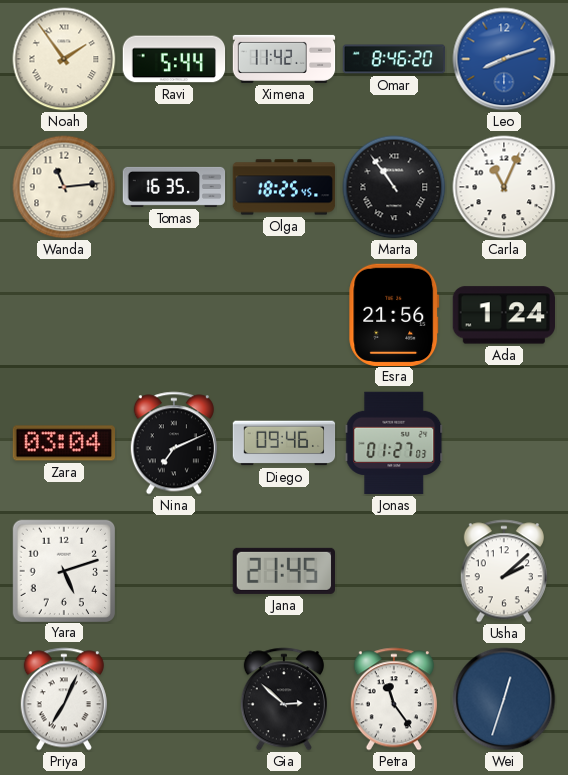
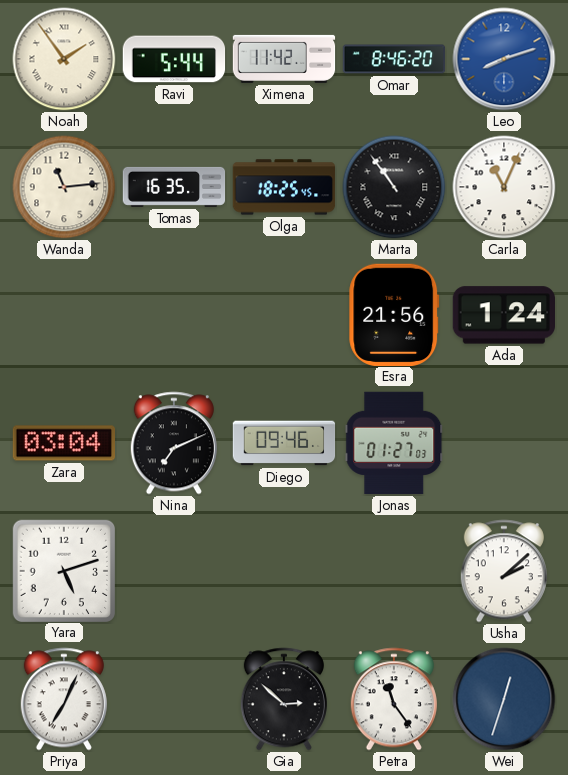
Jana: 21:45 -> none
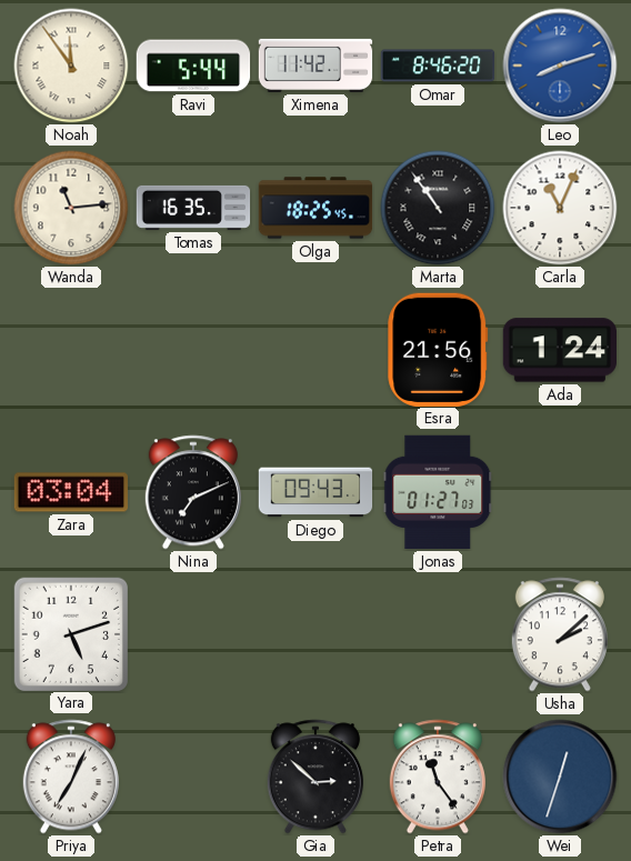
Noah: 1:54 -> 11:54
Diego: 09:46 -> 09:43
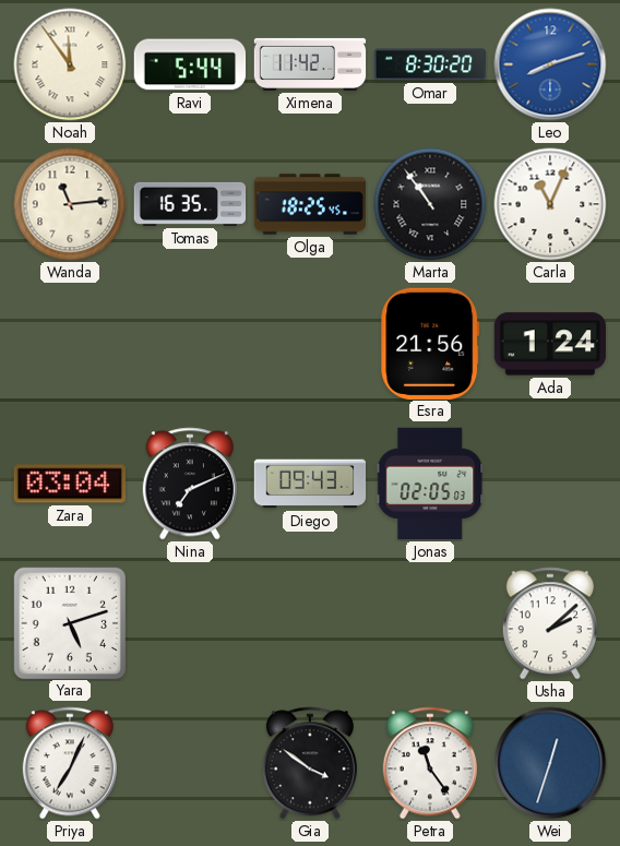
Omar: 8:46 -> 8:30
Jonas: 01:27 -> 02:05
Gia: 2:52 -> 3:51
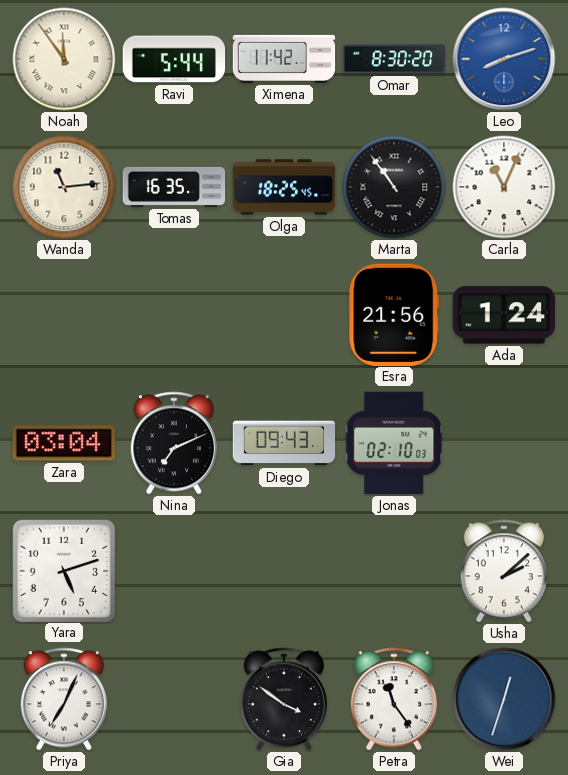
Jonas: 02:05 -> 02:10
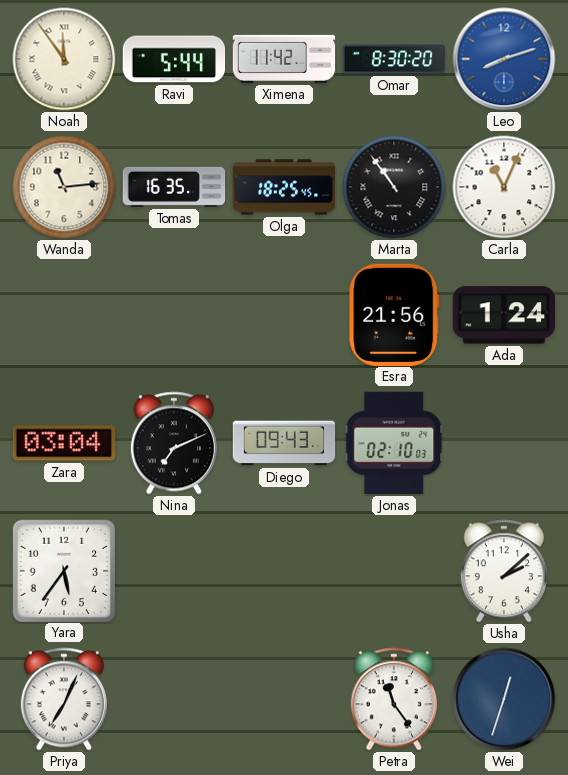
Yara: 5:12 -> 5:36
Gia: 3:51 -> none
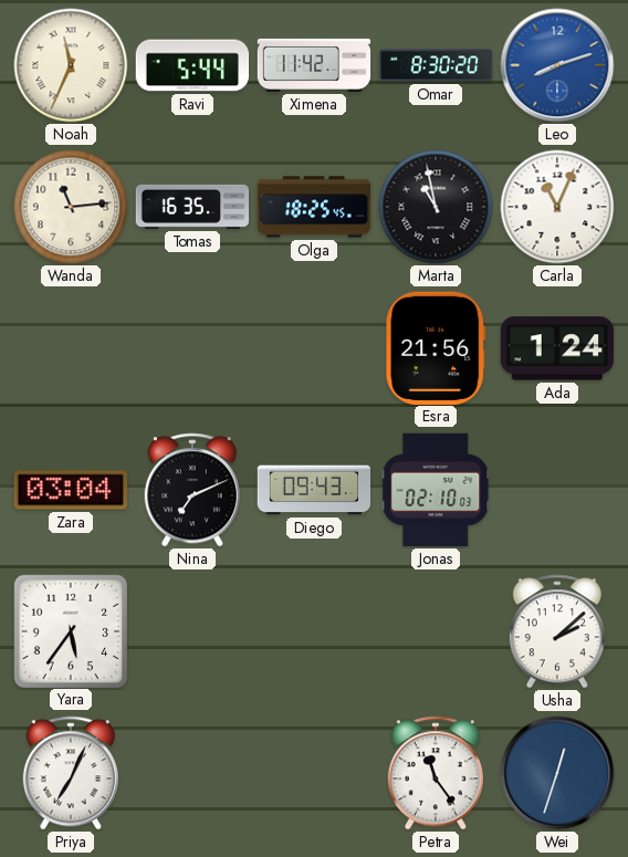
Noah: 11:54 -> 11:34
Marta: 10:54 -> 10:58
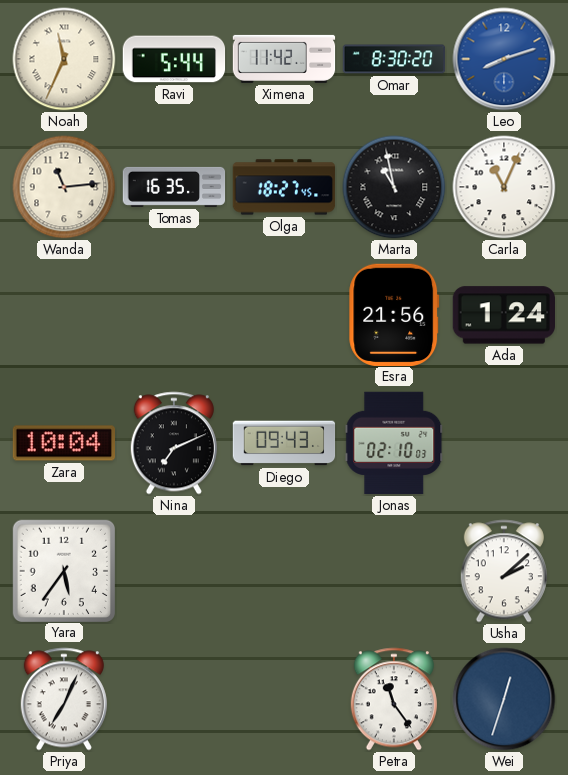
Olga: 18:25 -> 18:27
Zara: 03:04 -> 10:04
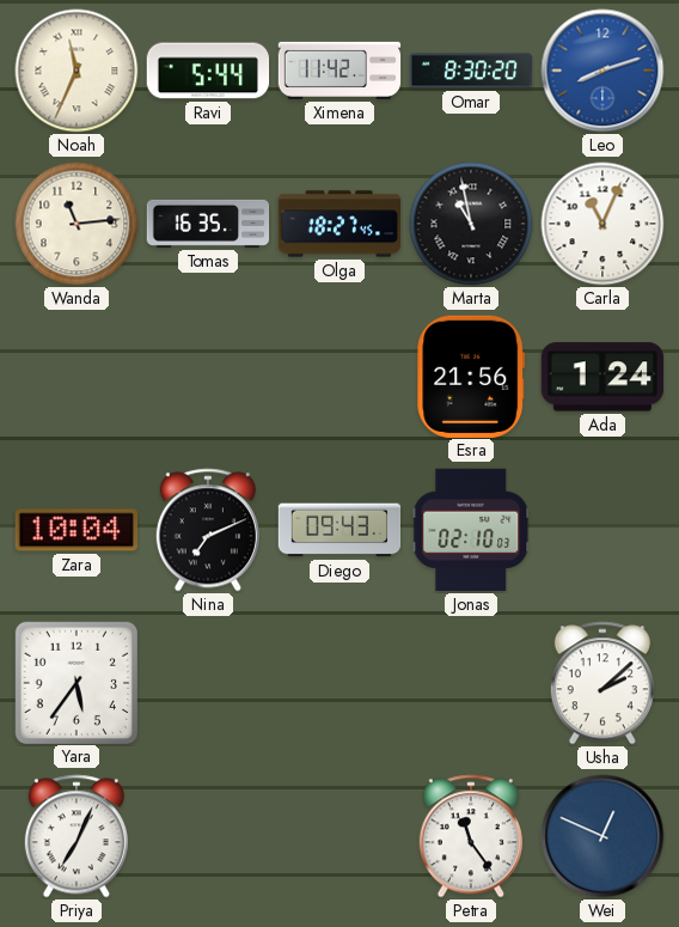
Wei: 12:33 -> 12:49
